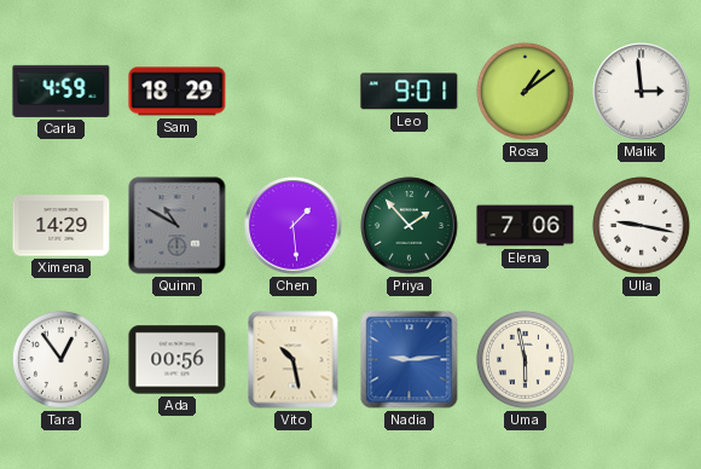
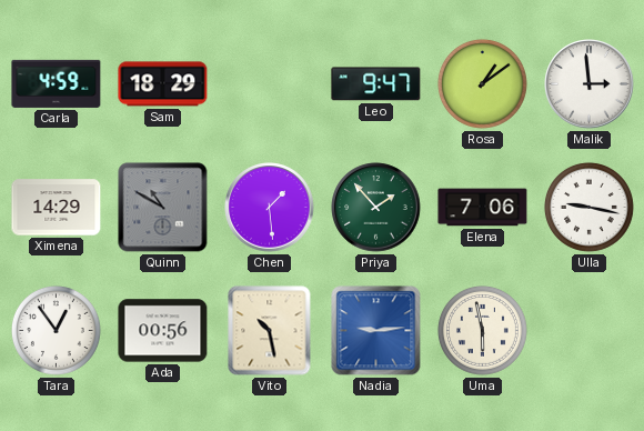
Leo: 9:01 -> 9:47
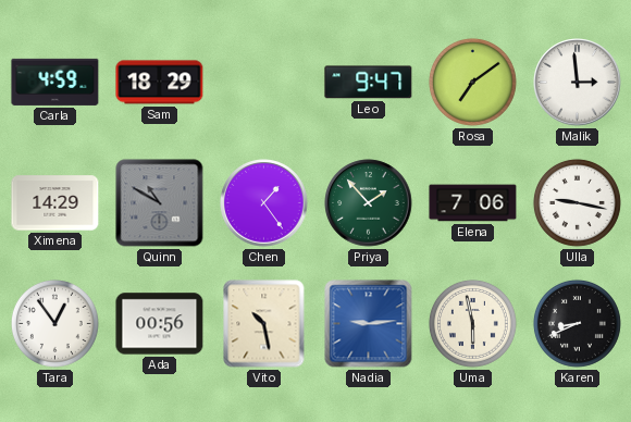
Rosa: 1:09 -> 7:09
Chen: 1:29 -> 1:24
Karen: none -> 8:41
